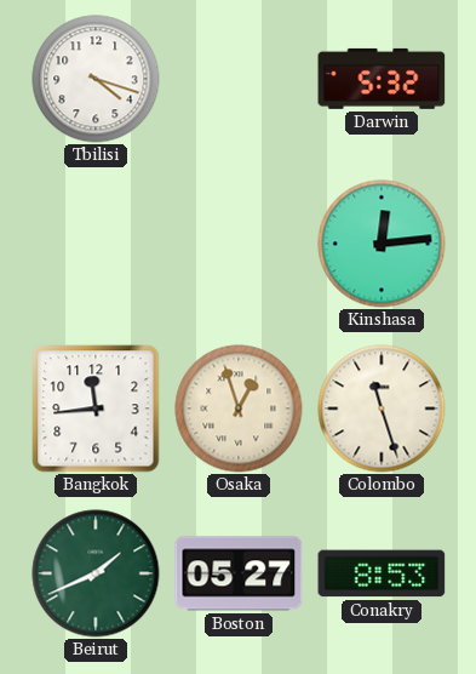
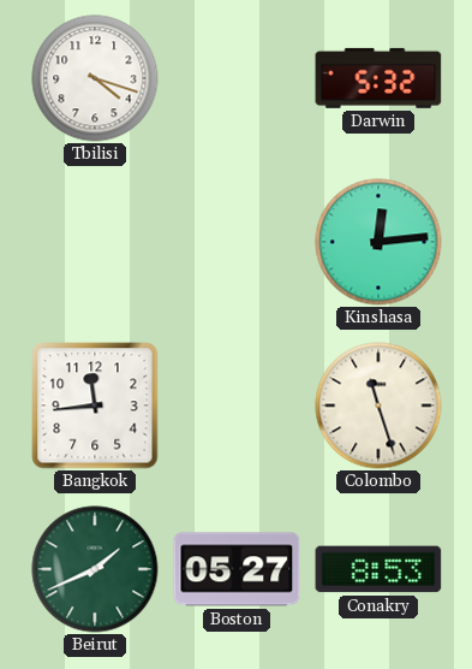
Osaka: 12:57 -> none
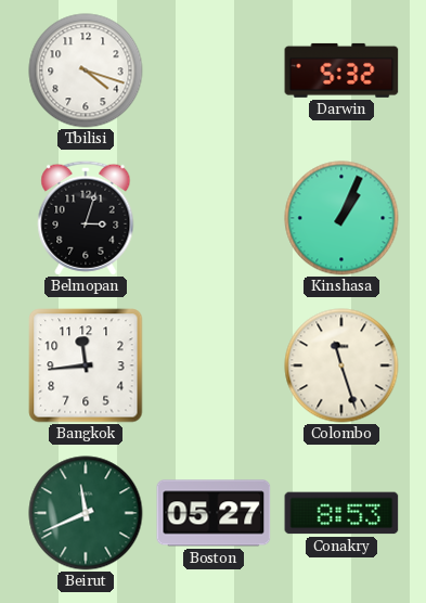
Belmopan: none -> 3:03
Kinshasa: 12:14 -> 1:04
Beirut: 1:41 -> 11:41
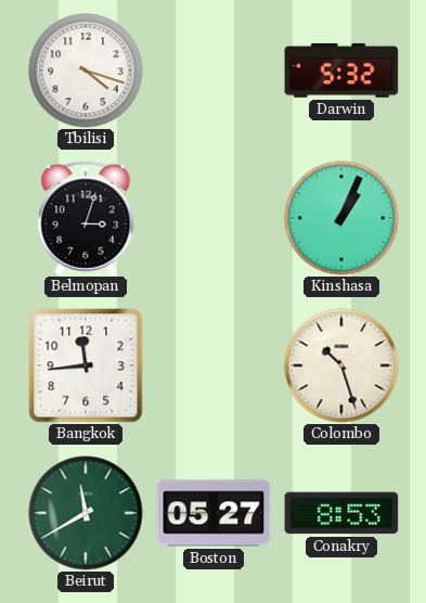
Colombo: 11:27 -> 10:27
Beirut: 11:41 -> 11:40
